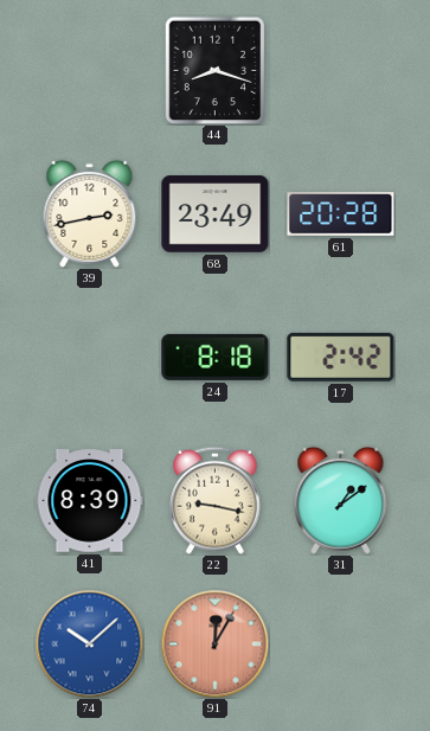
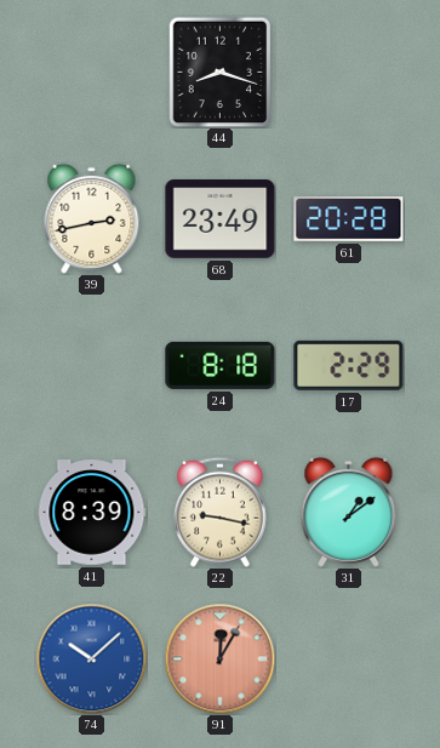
17: 2:42 -> 2:29
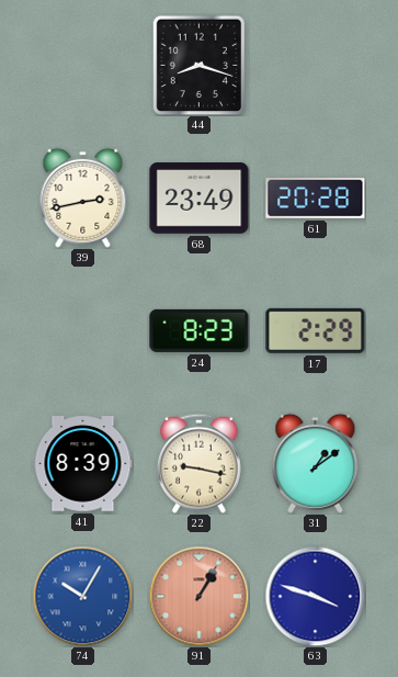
24: 8:18 -> 8:23
74: 10:08 -> 10:05
91: 12:05 -> 1:05
63: none -> 3:48
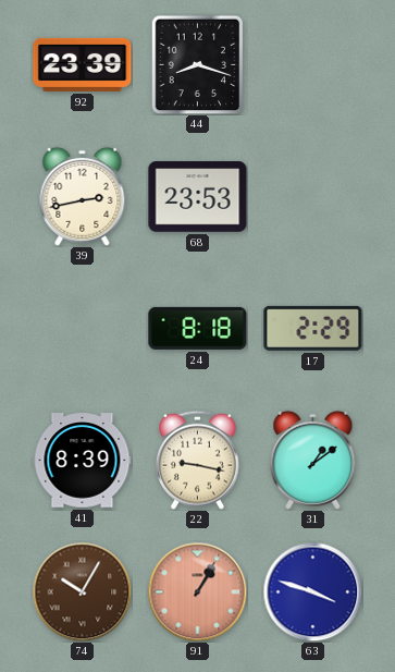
92: none -> 23:39
68: 23:49 -> 23:53
61: 20:28 -> none
24: 8:23 -> 8:18
74 dial: blue -> brown
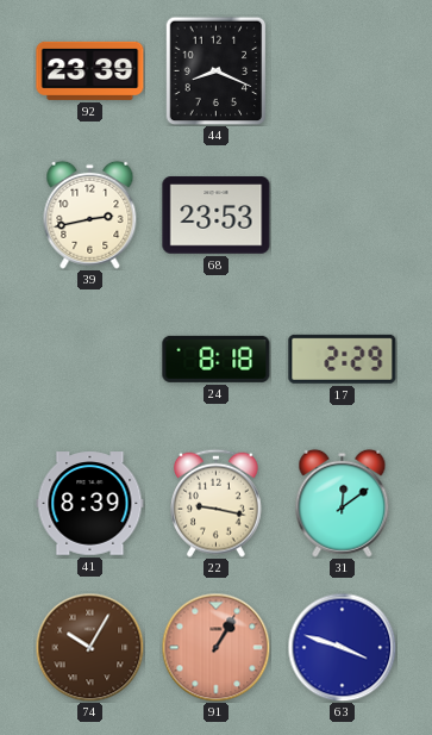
44: 8:18 -> 8:19
31: 1:09 -> 12:09
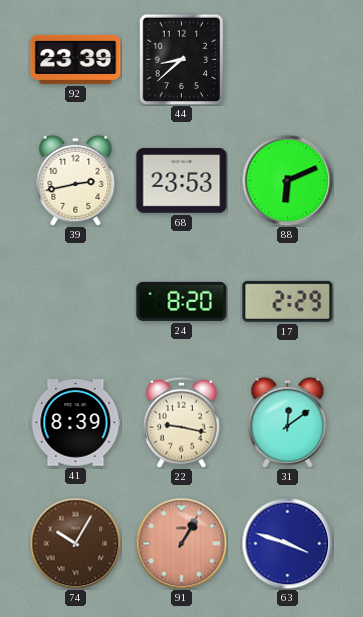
44: 8:19 -> 8:38
88: none -> 6:11
24: 8:18 -> 8:20
